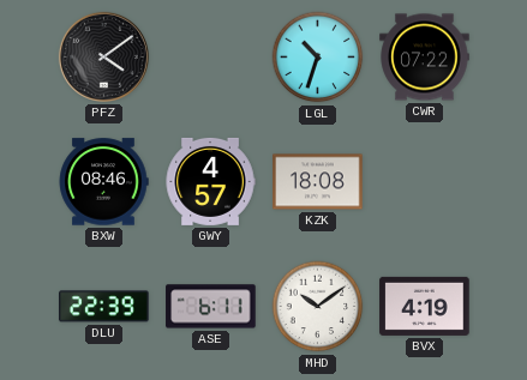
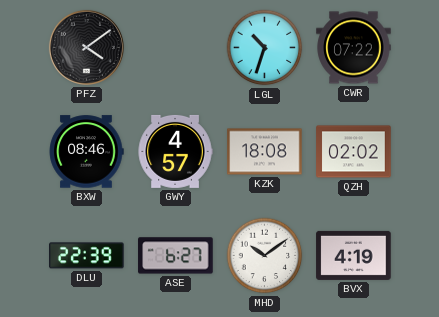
QZH: none -> 02:02
ASE: 6:11 -> 6:27
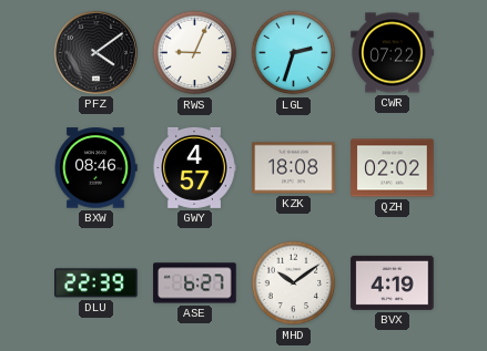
RWS: none -> 9:04
LGL: 10:33 -> 2:33
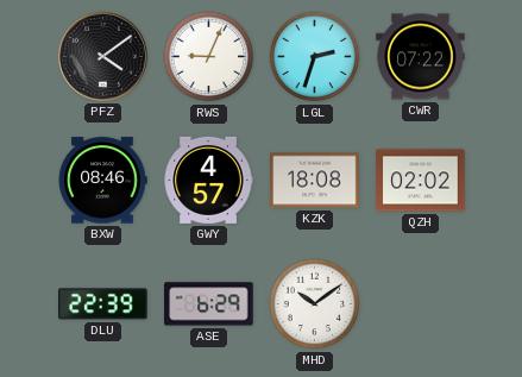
ASE: 6:27 -> 6:29
BVX: 4:19 -> none
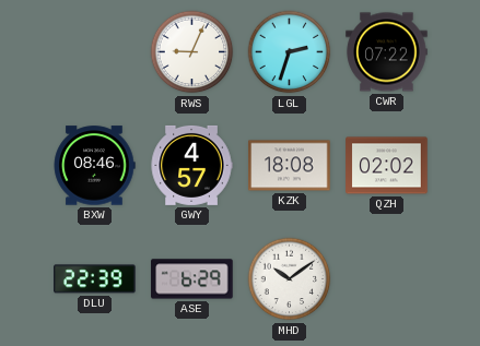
PFZ: 4:09 -> none
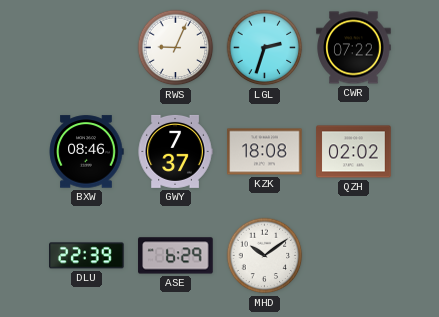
GWY: 4:57 -> 7:37
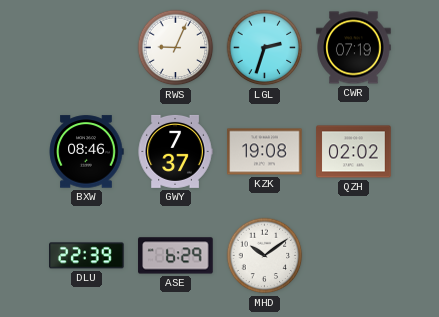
CWR: 07:22 -> 07:19
KZK: 18:08 -> 19:08
